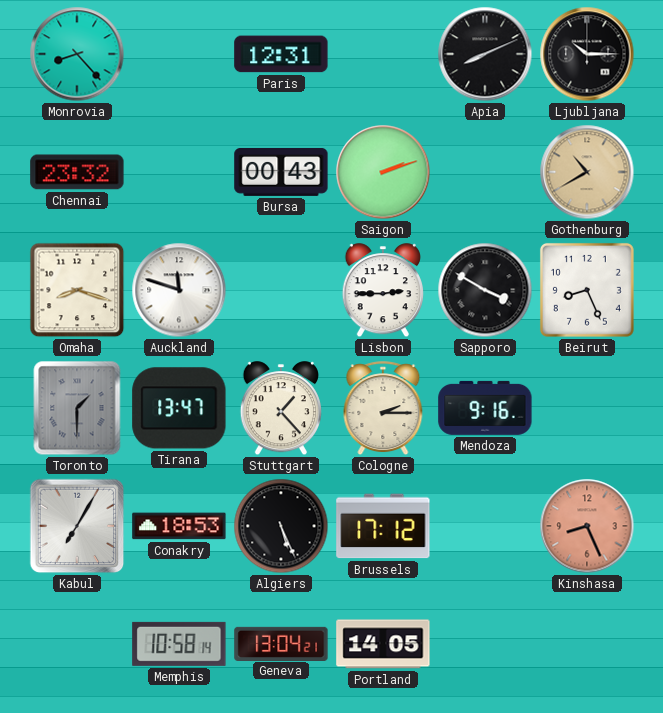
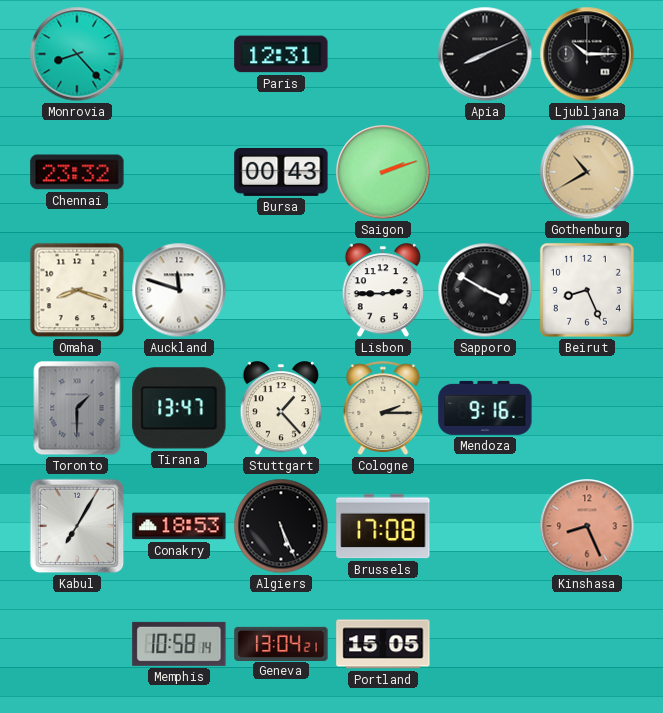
Brussels: 17:12 -> 17:08
Portland: 14:05 -> 15:05
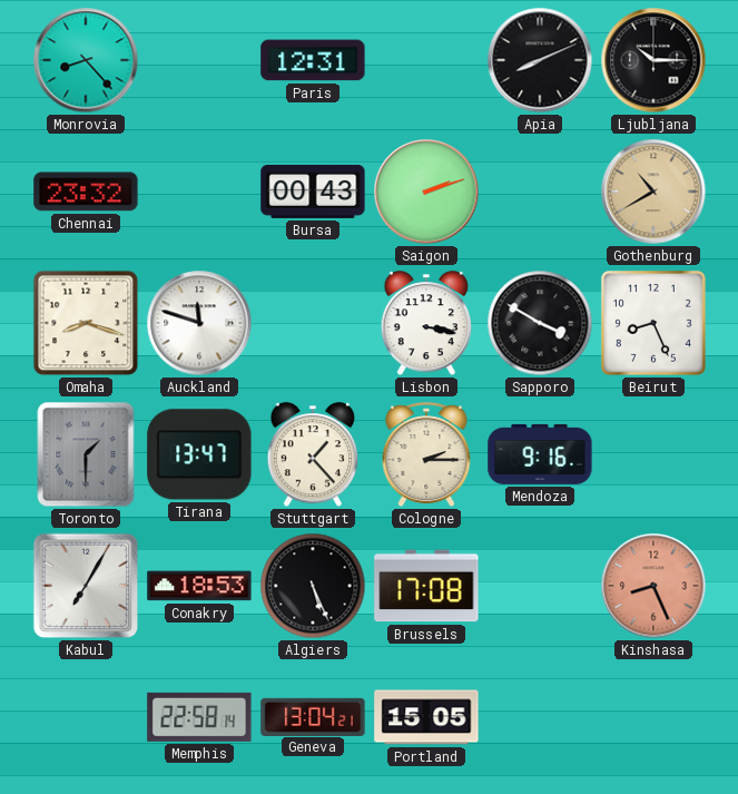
Lisbon: 2:45 -> 3:17
Memphis: 10:58 -> 22:58
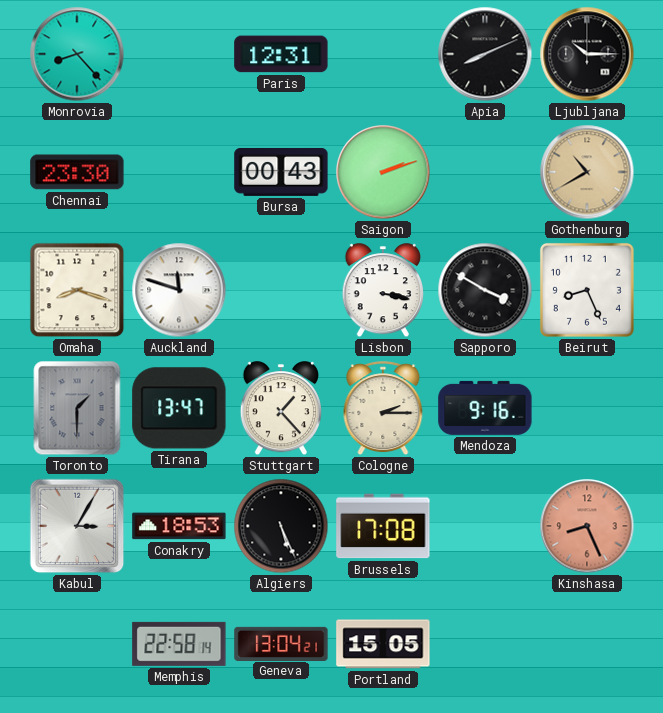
Chennai: 23:32 -> 23:30
Kabul: 7:05 -> 3:05
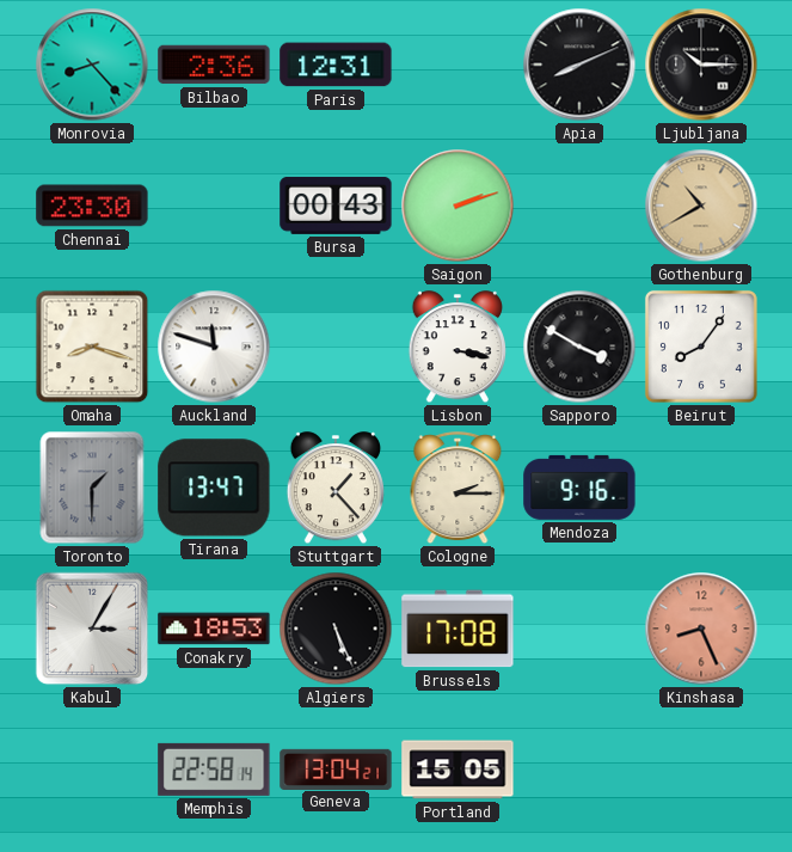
Bilbao: none -> 2:36
Beirut: 8:26 -> 8:06
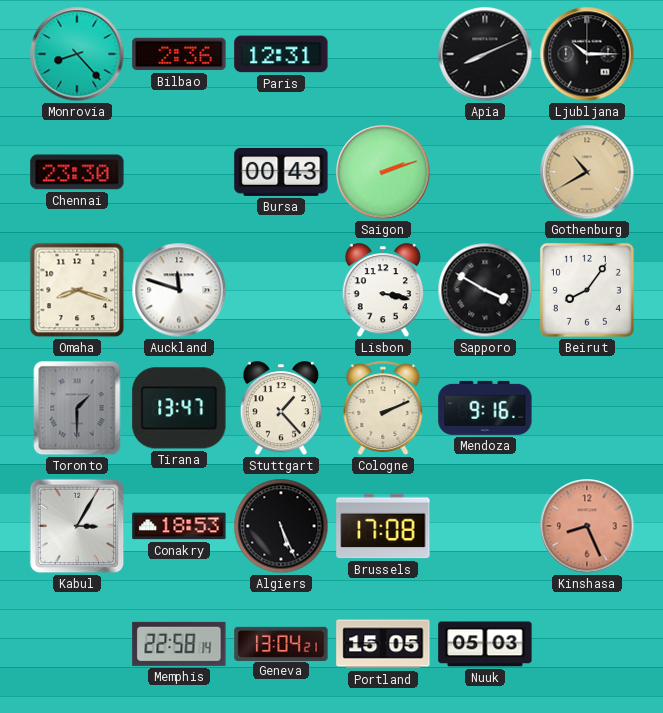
Cologne: 2:15 -> 2:11
Nuuk: none -> 05:03
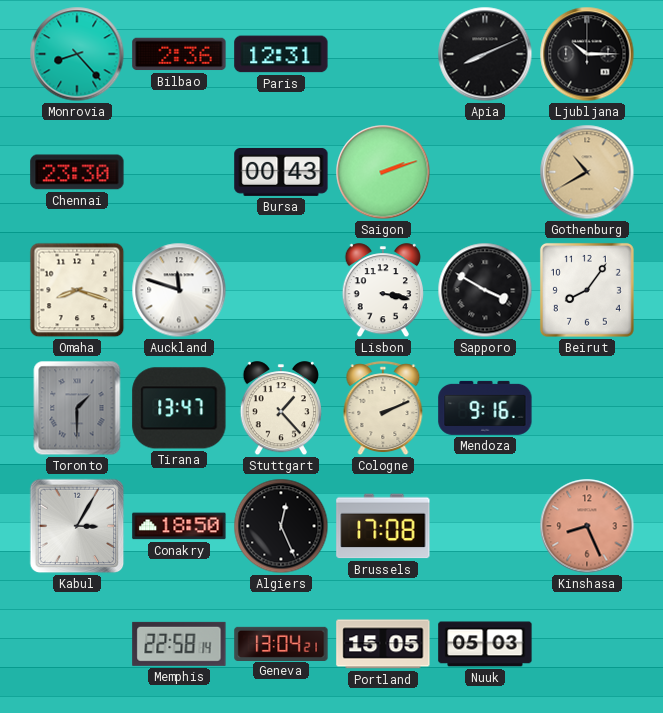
Conakry: 18:53 -> 18:50
Algiers: 5:26 -> 12:26
